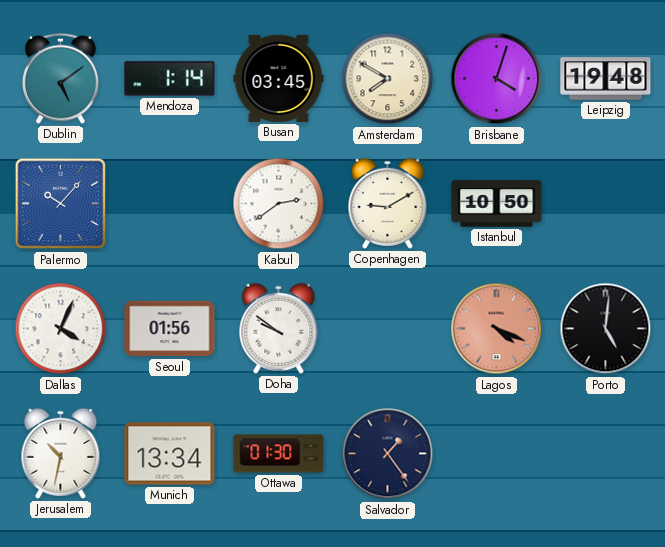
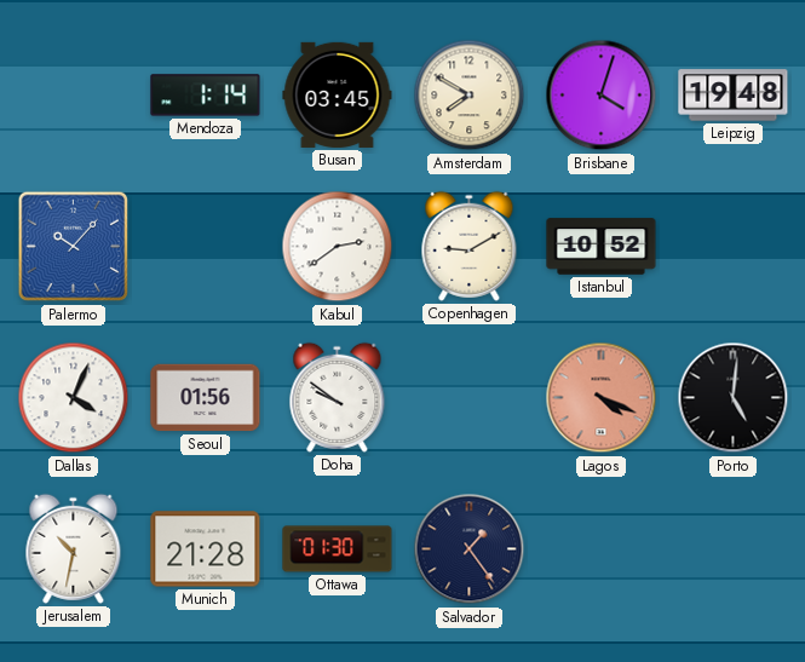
Dublin: 5:09 -> none
Istanbul: 10:50 -> 10:52
Munich: 13:34 -> 21:28
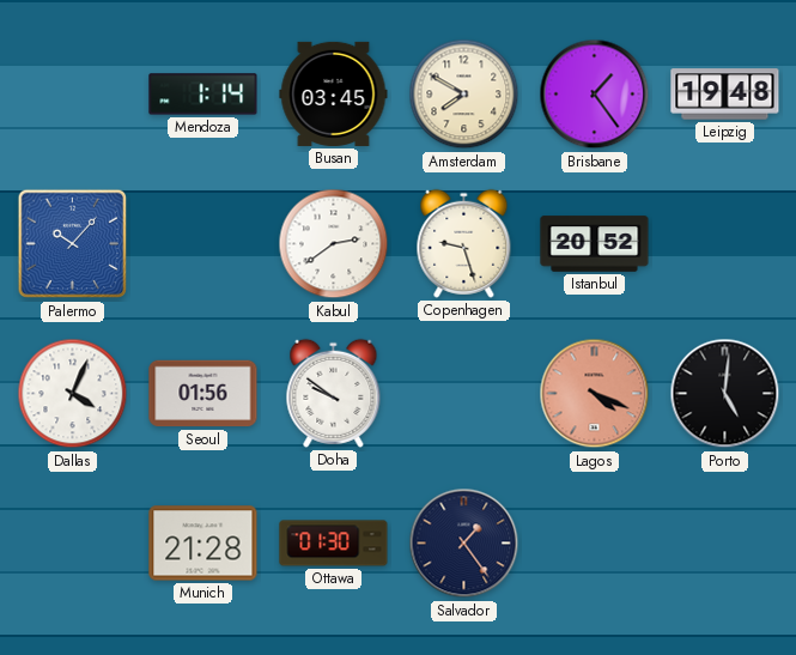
Brisbane: 4:03 -> 1:24
Copenhagen: 9:10 -> 9:27
Istanbul: 10:52 -> 20:52
Jerusalem: 10:32 -> none
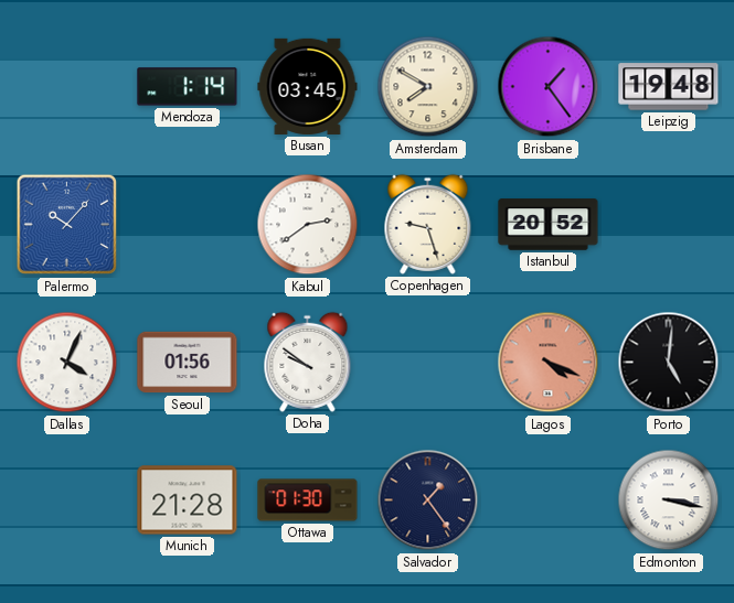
Edmonton: none -> 3:17
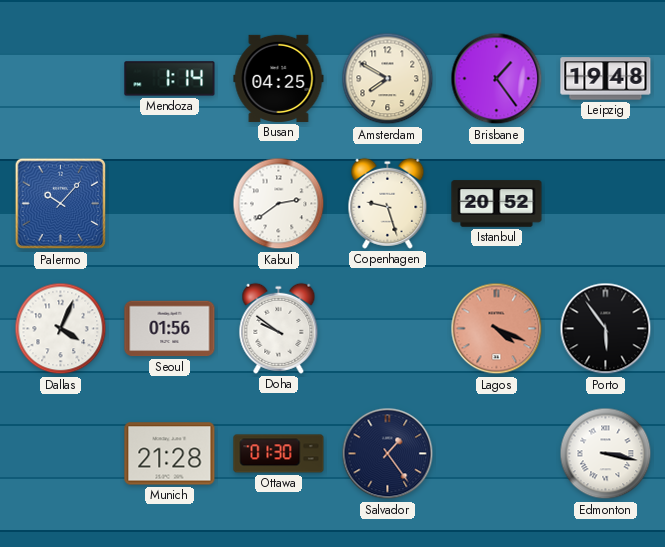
Busan: 03:45 -> 04:25
Porto: 5:01 -> 5:54
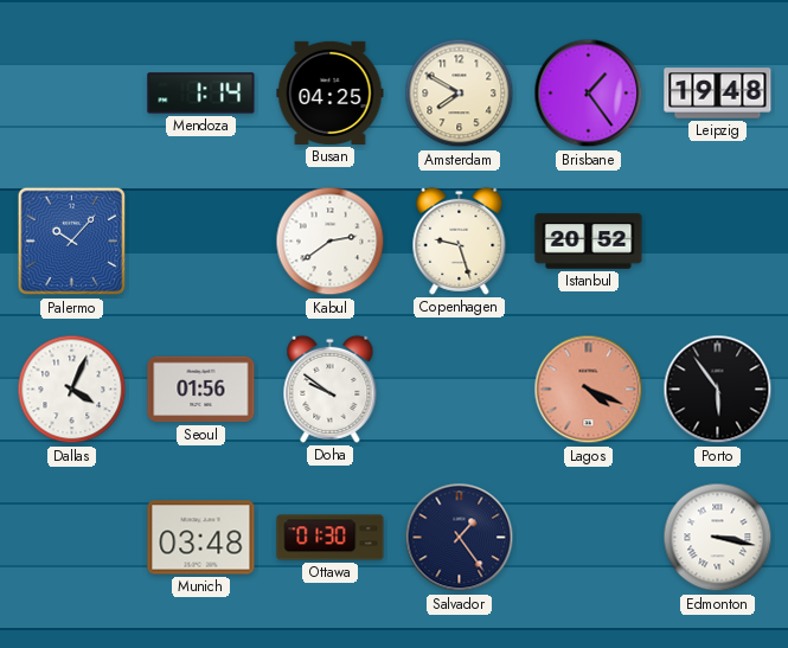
Munich: 21:28 -> 03:48
